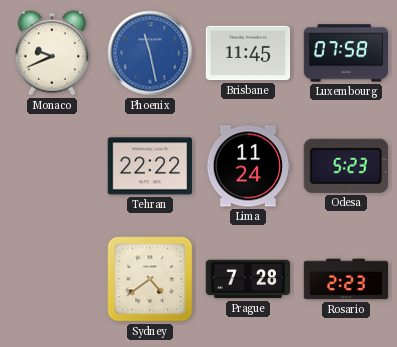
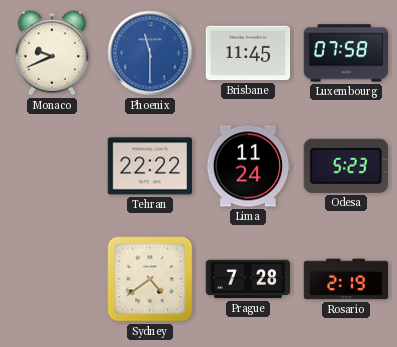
Phoenix: 11:28 -> 11:30
Rosario: 2:23 -> 2:19
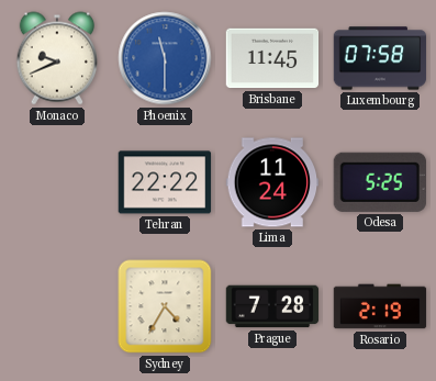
Odesa: 5:23 -> 5:25
Sydney: 4:39 -> 4:35
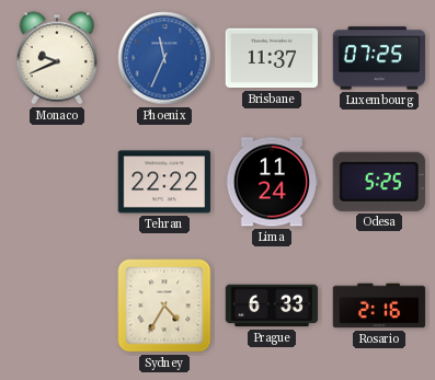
Phoenix: 11:30 -> 11:34
Brisbane: 11:45 -> 11:37
Luxembourg: 07:58 -> 07:25
Prague: 7:28 -> 6:33
Rosario: 2:19 -> 2:16
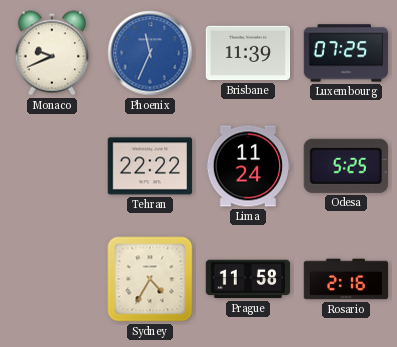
Brisbane: 11:37 -> 11:39
Prague: 6:33 -> 11:58
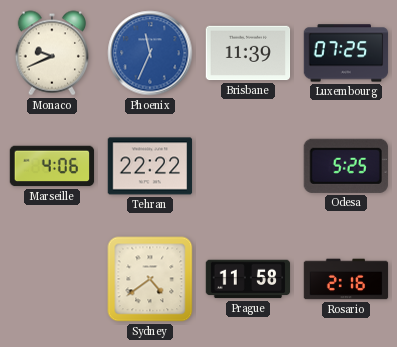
Marseille: none -> 4:06
Lima: 11:24 -> none
Sydney: 4:35 -> 4:39
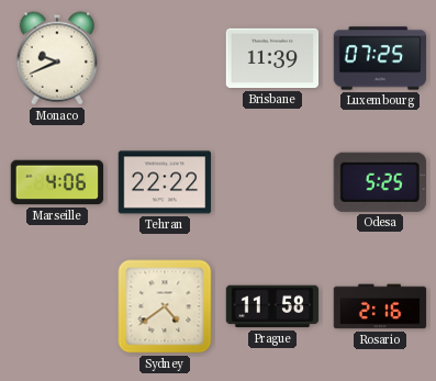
Phoenix: 11:34 -> none
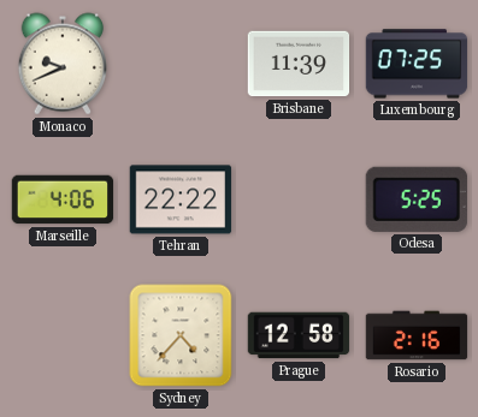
Sydney: 4:39 -> 4:37
Prague: 11:58 -> 12:58
